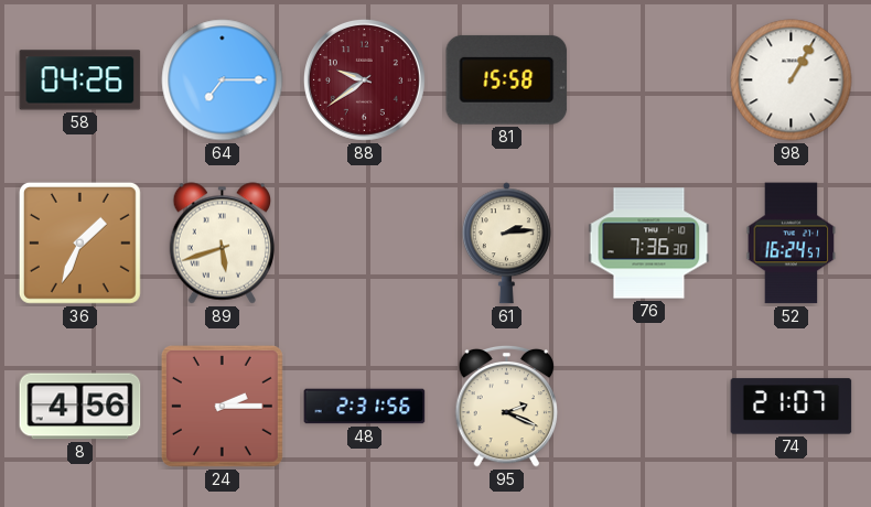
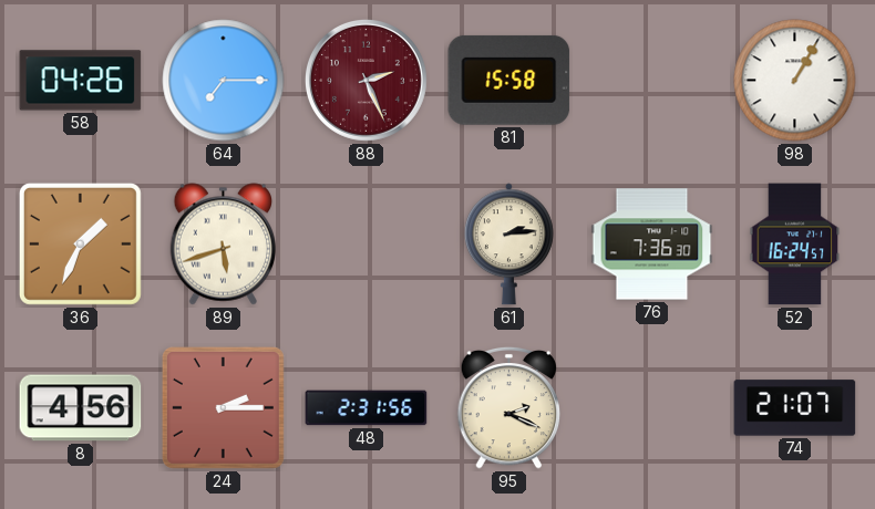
88: 9:39 -> 2:26
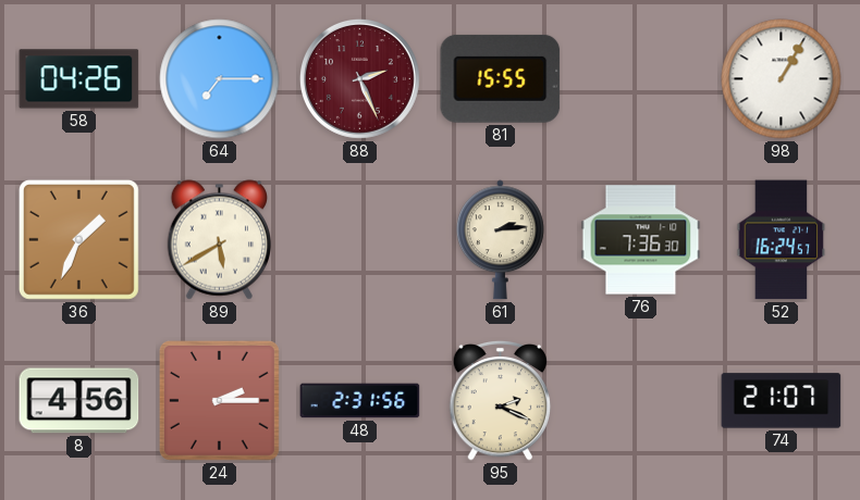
81: 15:58 -> 15:55
89: 5:42 -> 5:40
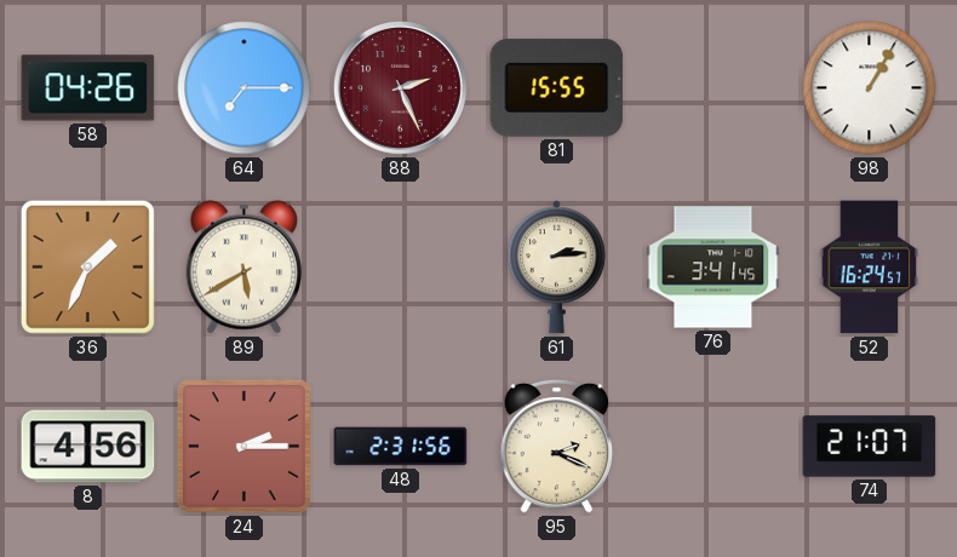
76: 7:36 -> 3:41
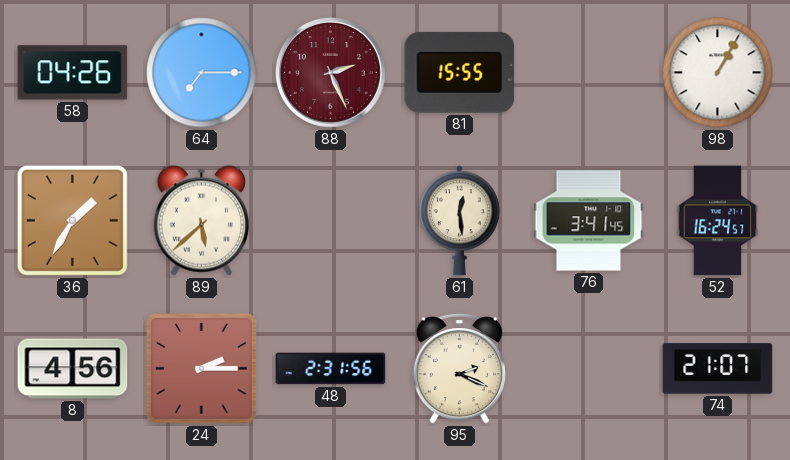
36: 1:34 -> 1:35
89: 5:40 -> 5:38
61: 2:14 -> 12:29
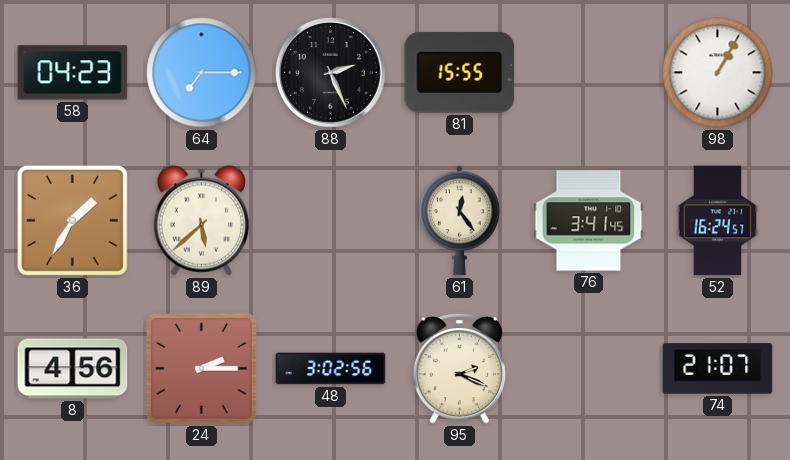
58: 04:26 -> 04:23
88 dial: burgundy -> black
61: 12:29 -> 12:24
48: 2:31 -> 3:02
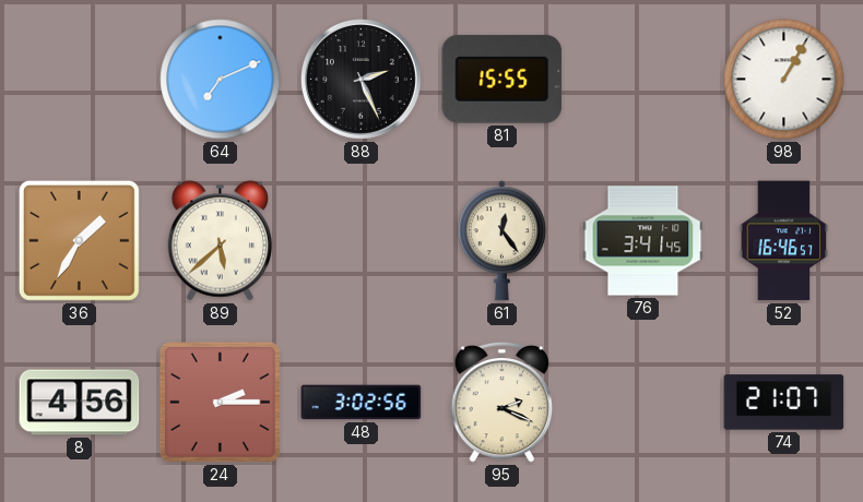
58: 04:23 -> none
64: 7:15 -> 7:11
52: 16:24 -> 16:46
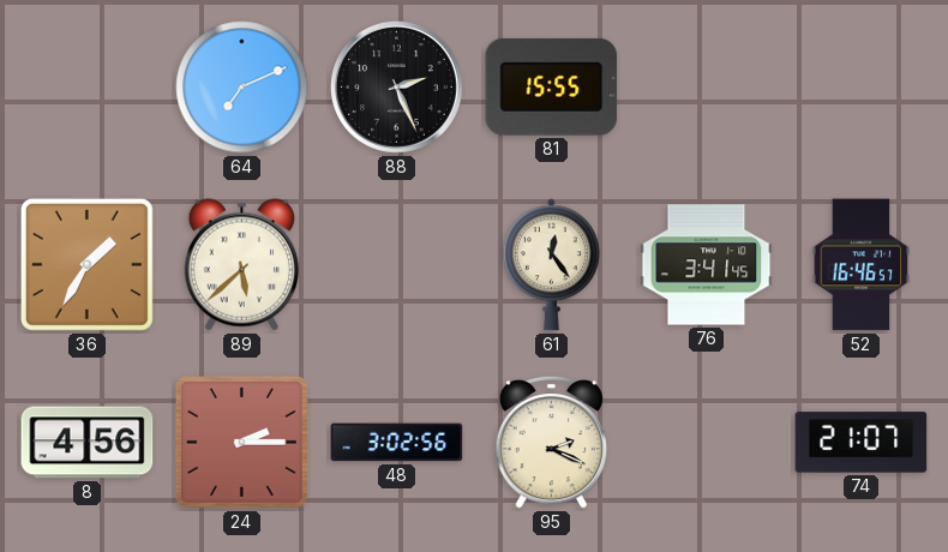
98: 1:05 -> none
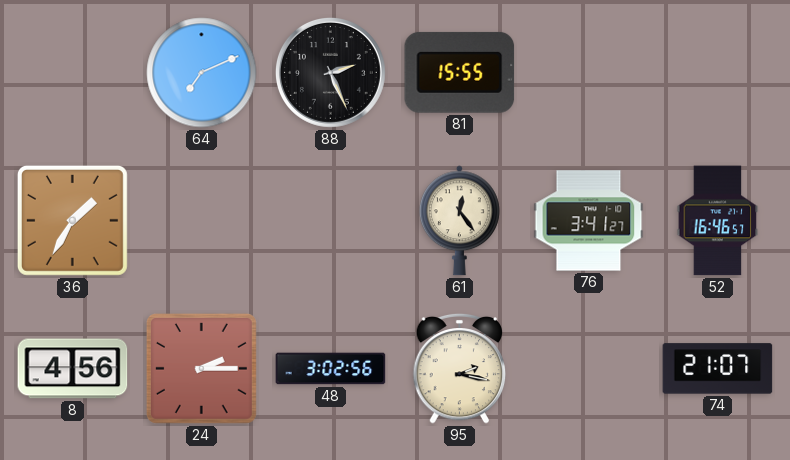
89: 5:38 -> none
76: 3:41:45 -> 3:41:27
95: 2:19 -> 2:17
